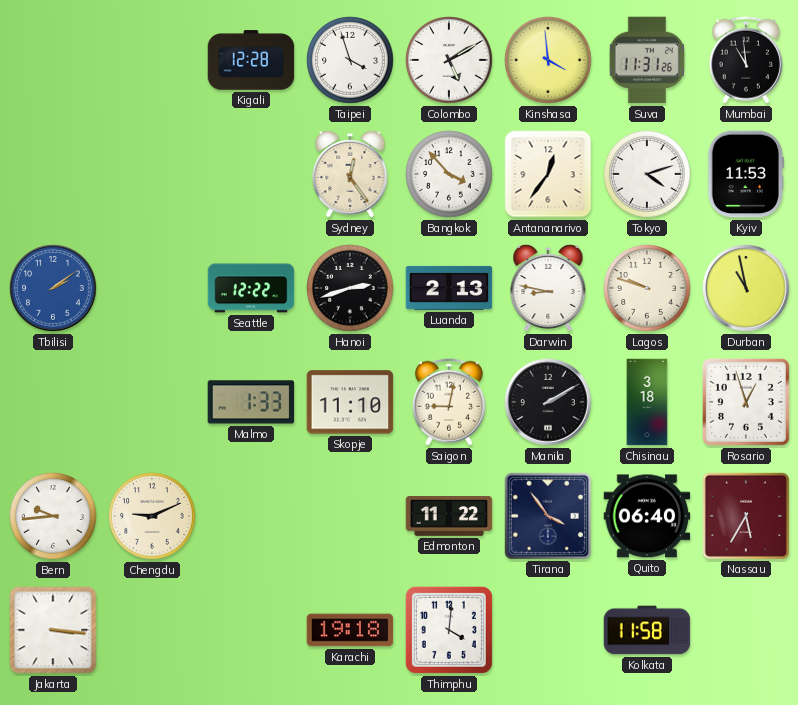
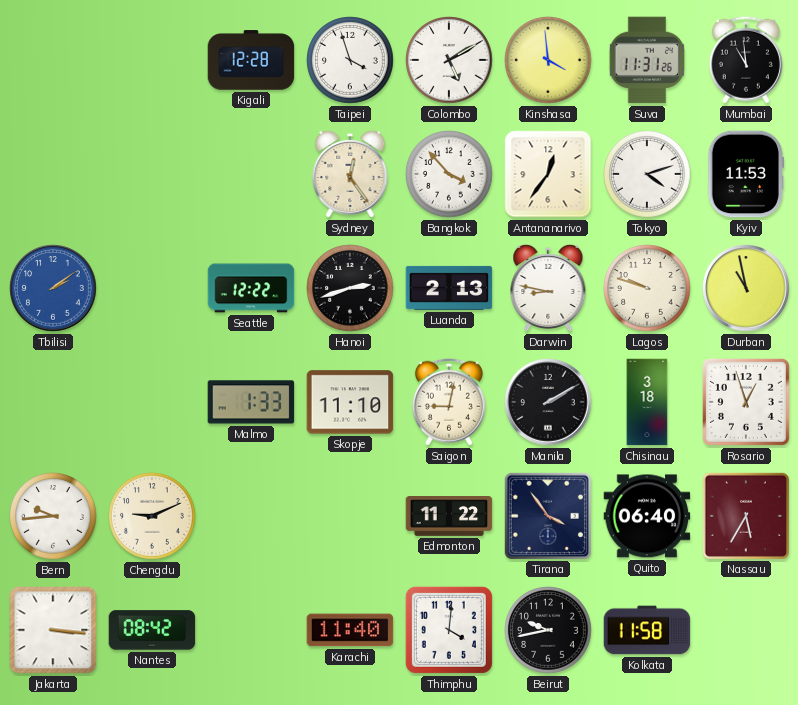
Nantes: none -> 08:42
Karachi: 19:18 -> 11:40
Beirut: none -> 9:43
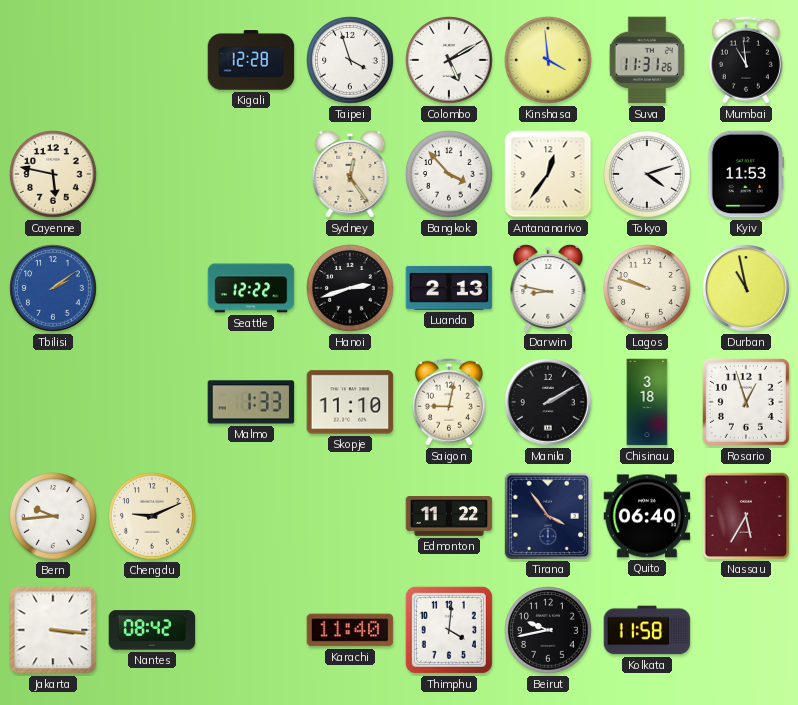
Cayenne: none -> 5:47
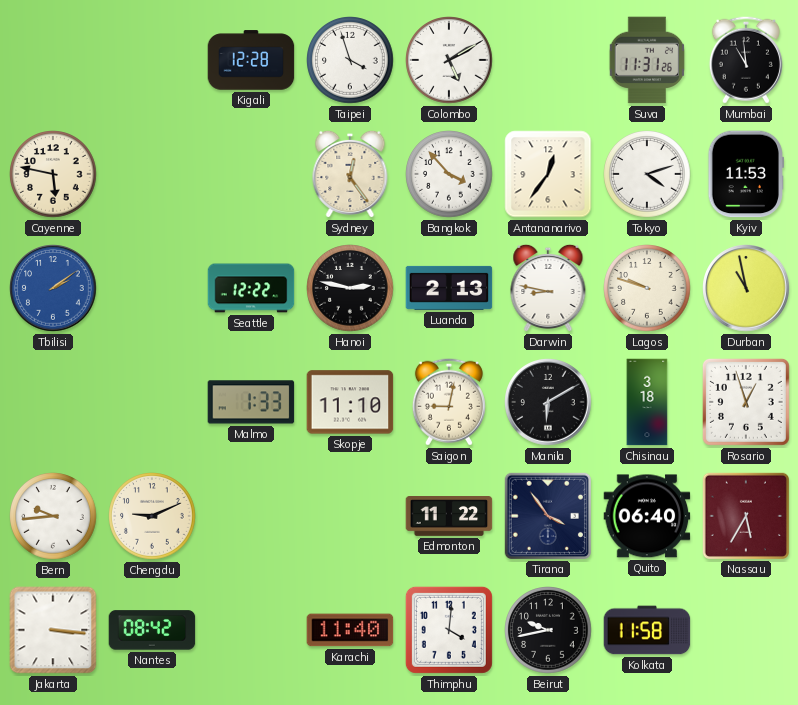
Kinshasa: 3:59 -> none
Hanoi: 2:42 -> 2:47
Manila: 2:10 -> 6:10
